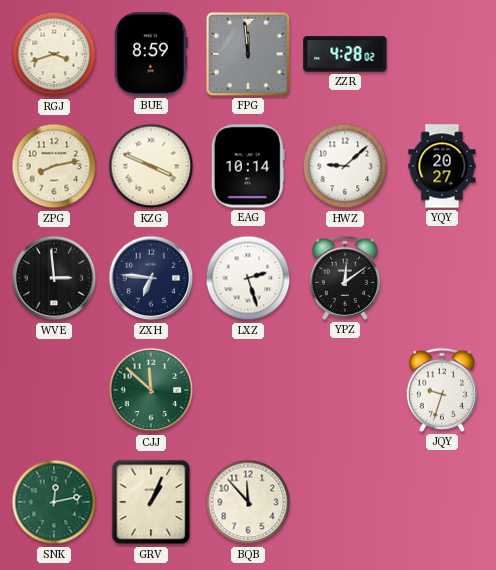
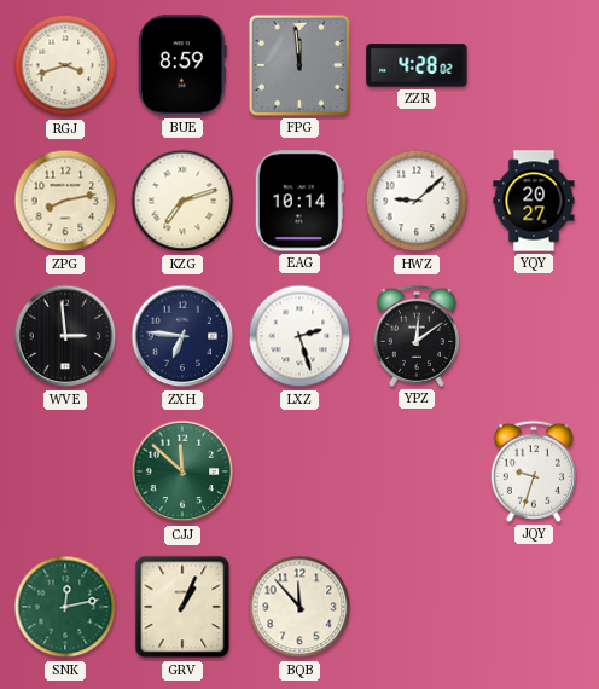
KZG: 3:49 -> 7:12
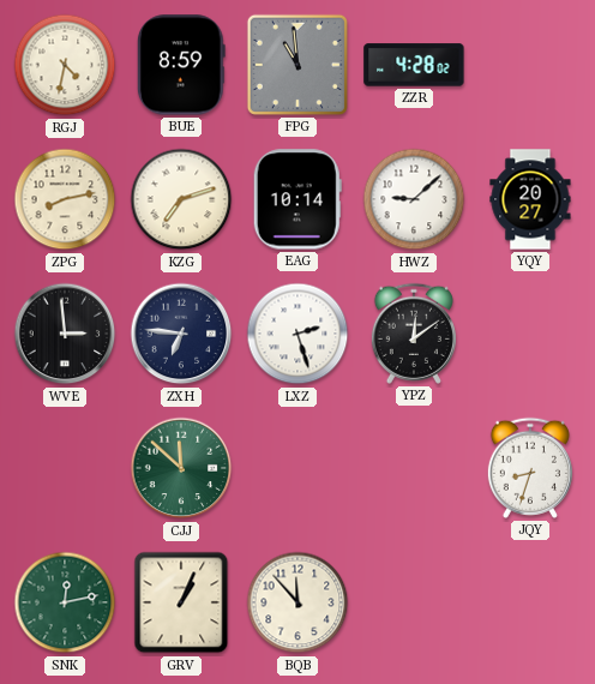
RGJ: 3:42 -> 4:32
FPG: 11:59 -> 10:59
JQY: 9:33 -> 8:33
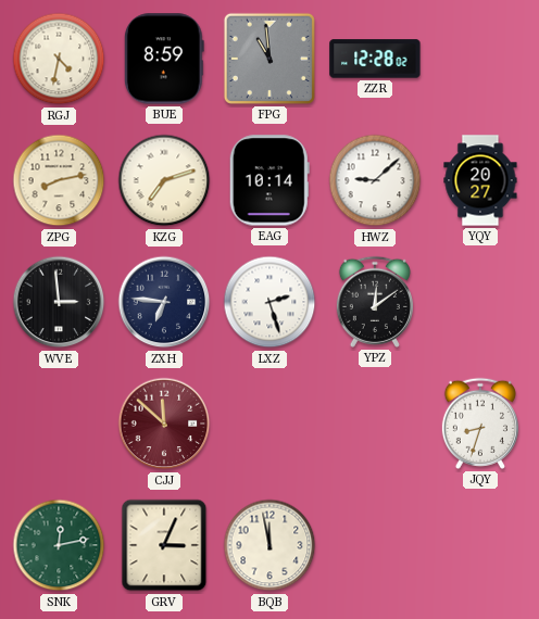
ZZR: 4:28 -> 12:28
CJJ dial: green -> burgundy
GRV: 1:04 -> 3:04
BQB: 11:53 -> 11:58
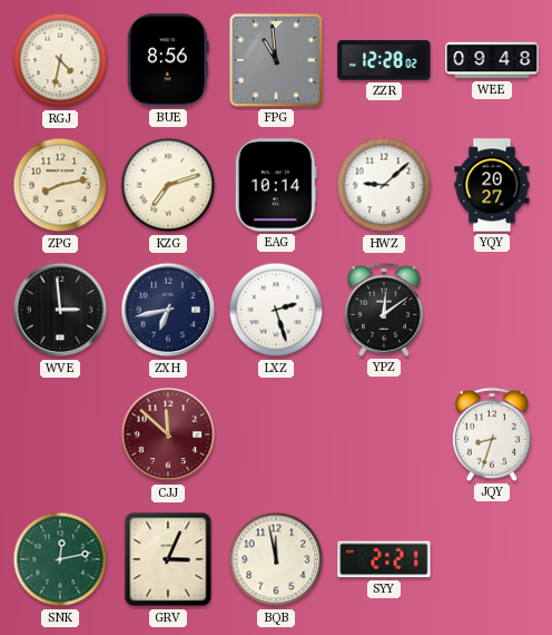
BUE: 8:59 -> 8:56
WEE: none -> 09:48
ZXH: 6:46 -> 6:43
SYY: none -> 2:21
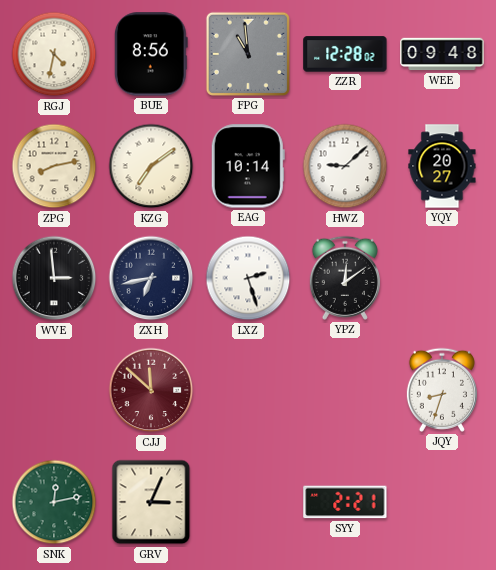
KZG: 7:12 -> 7:09
BQB: 11:58 -> none
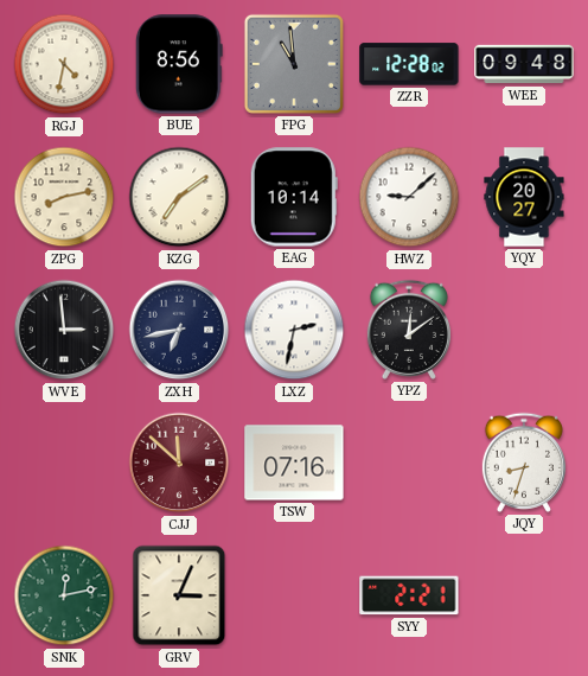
LXZ: 2:27 -> 2:32
TSW: none -> 07:16
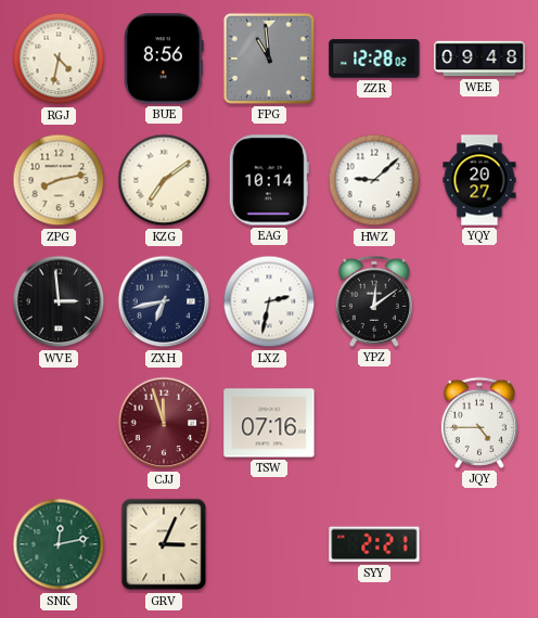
CJJ: 11:52 -> 11:57
JQY: 8:33 -> 4:45
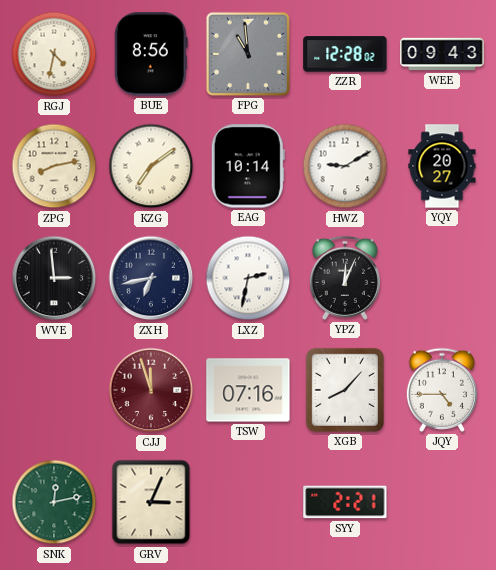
WEE: 09:48 -> 09:43
HWZ: 9:08 -> 9:10
YPZ: 12:09 -> 12:04
XGB: none -> 8:07
